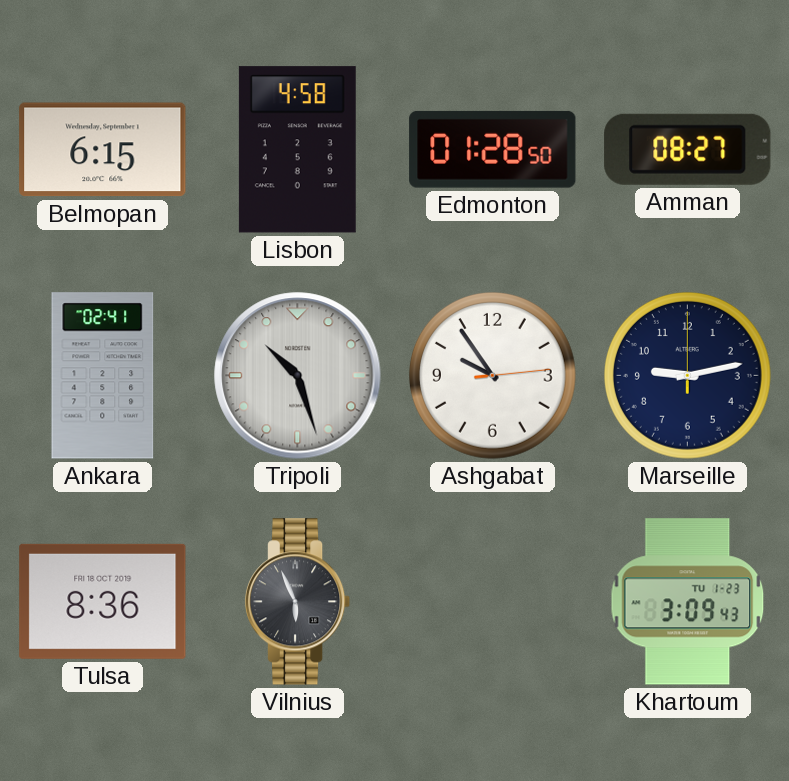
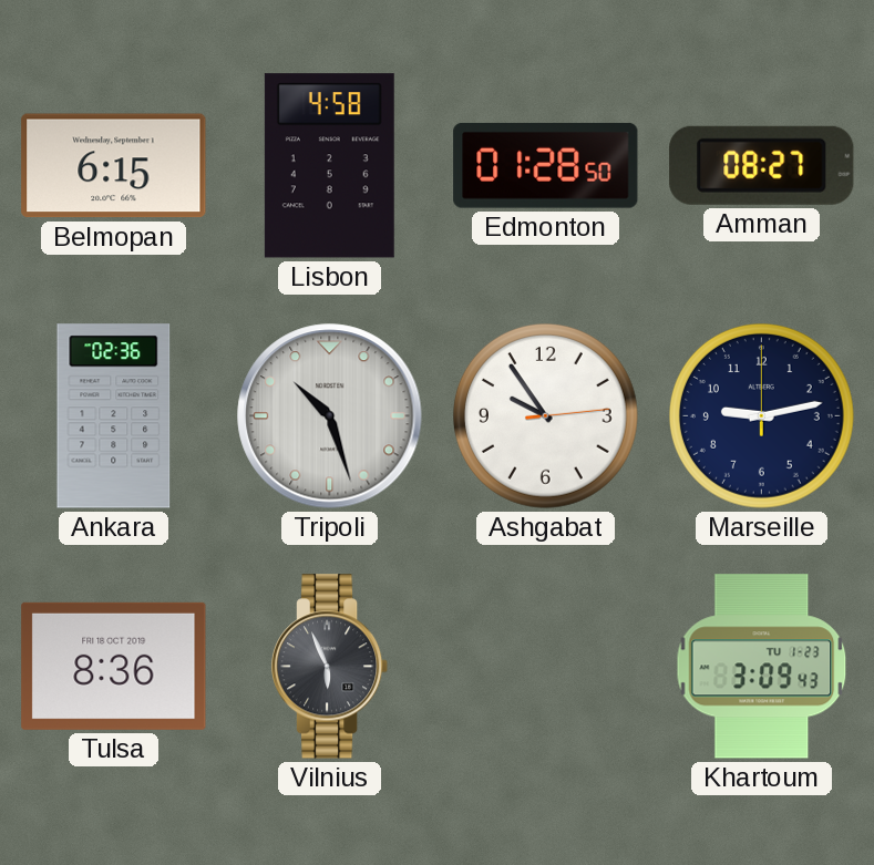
Ankara: 02:41 -> 02:36
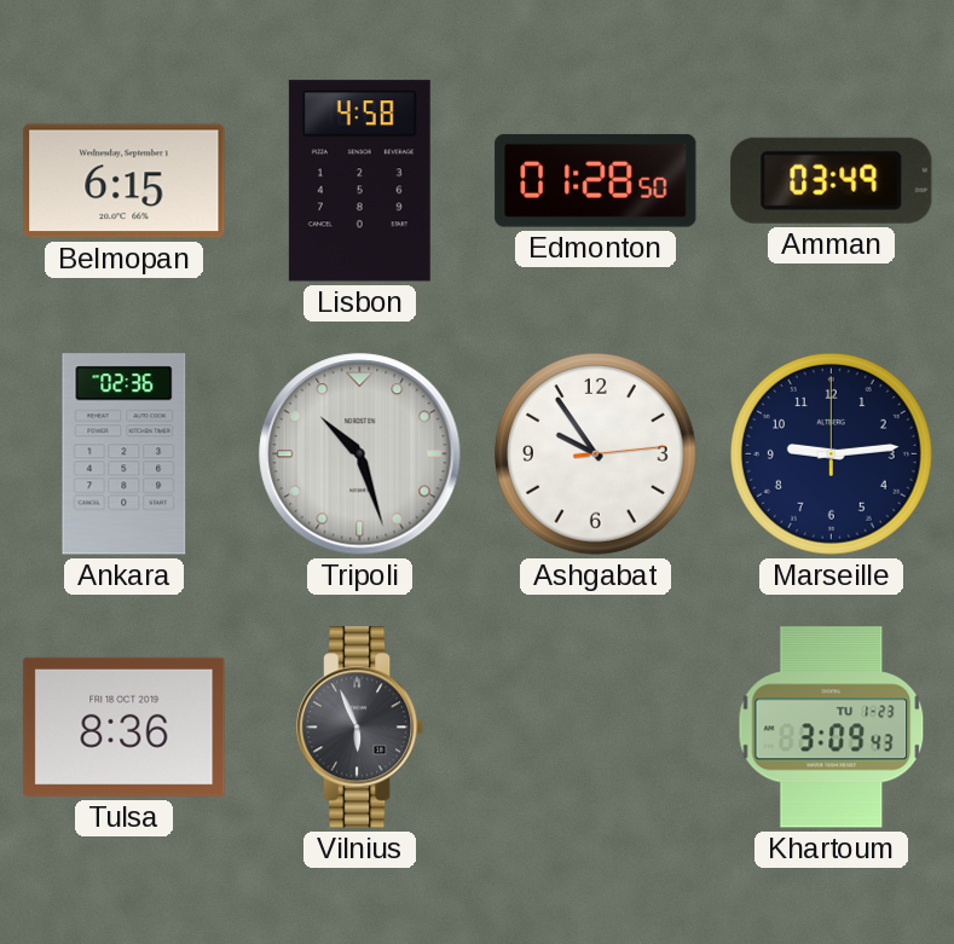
Amman: 08:27 -> 03:49
Marseille: 9:13 -> 9:14
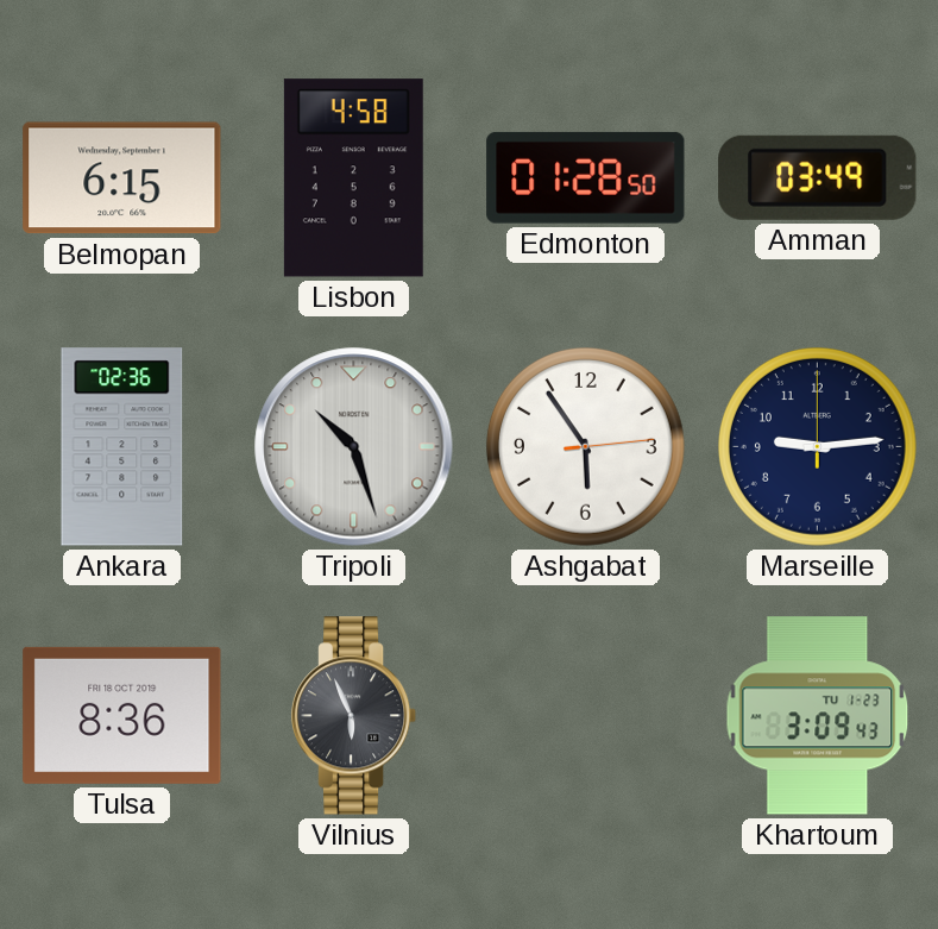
Ashgabat: 9:54 -> 5:54
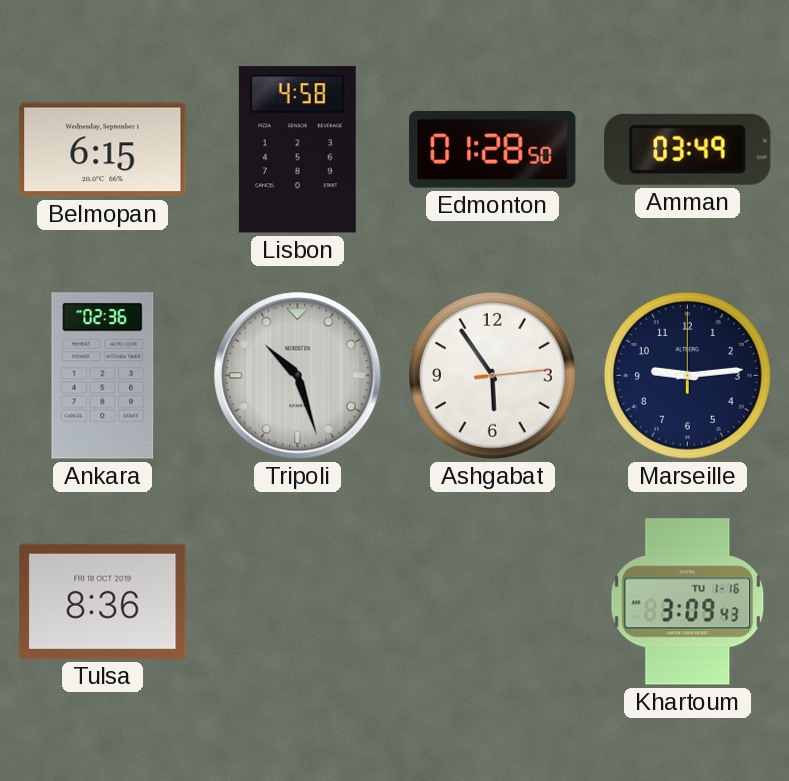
Vilnius: 5:56 -> none
Khartoum date: TU 1-23 -> TU 1-16
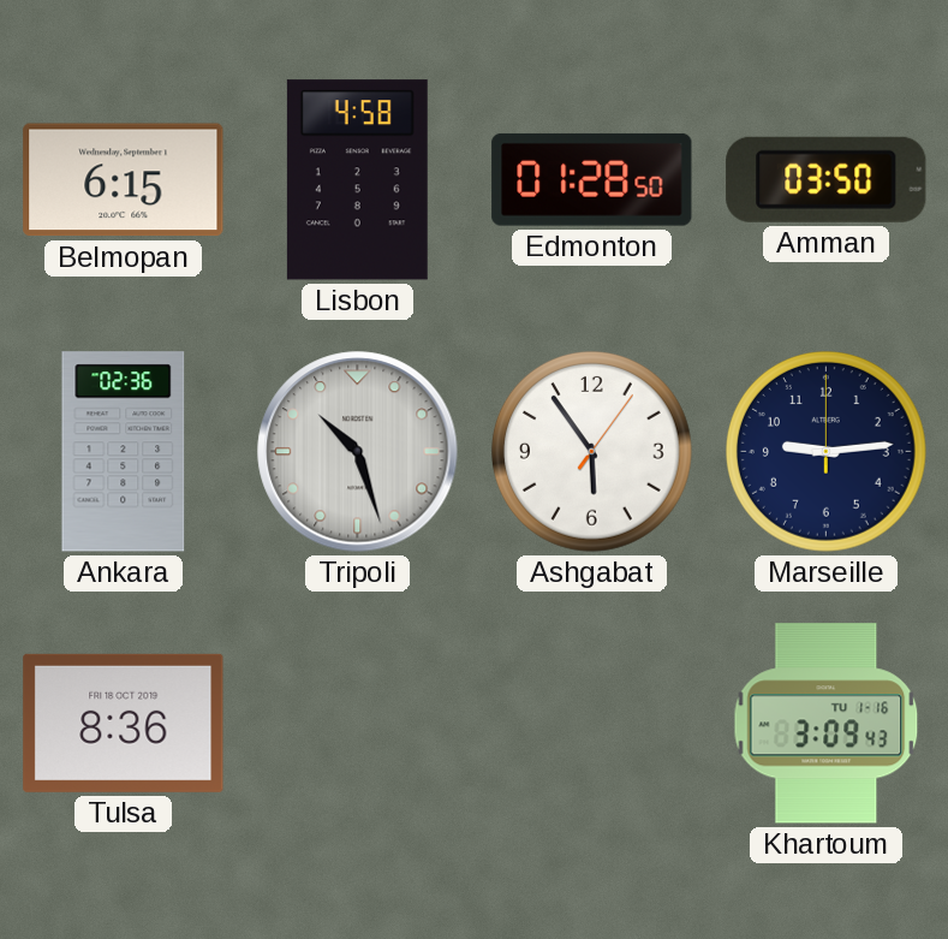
Amman: 03:49 -> 03:50
Ashgabat: 5:54:14 -> 5:54:06
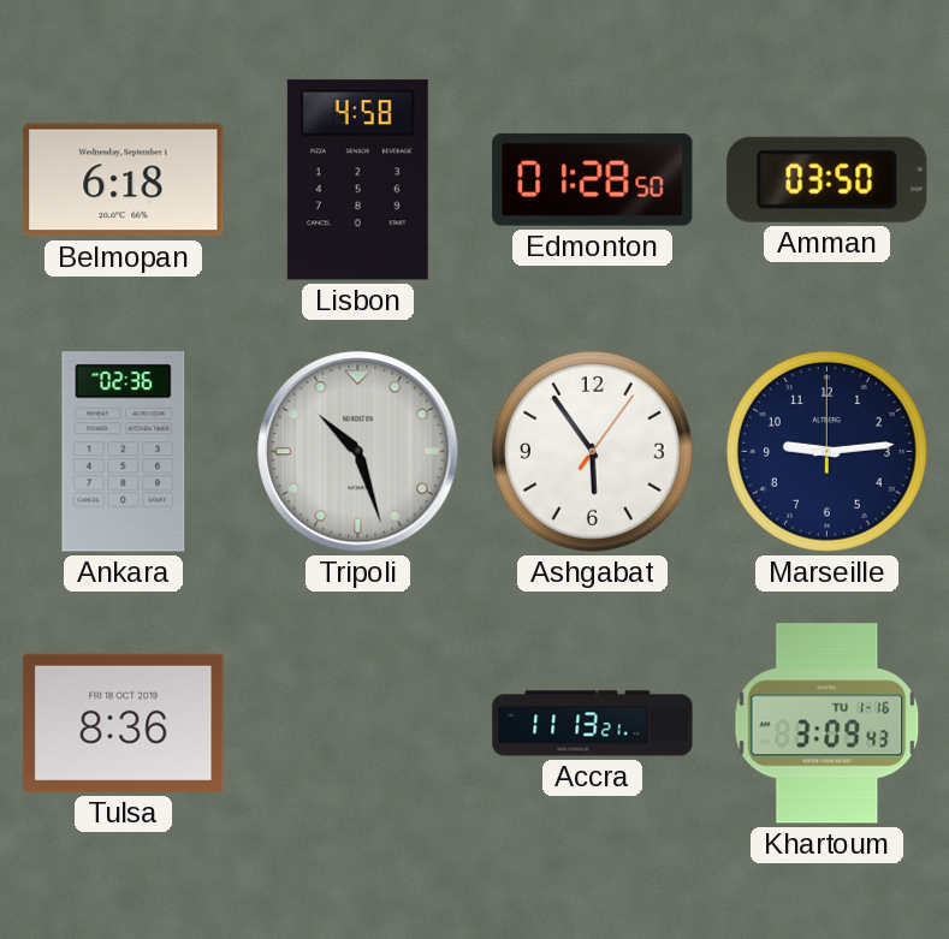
Belmopan: 6:15 -> 6:18
Accra: none -> 11:13
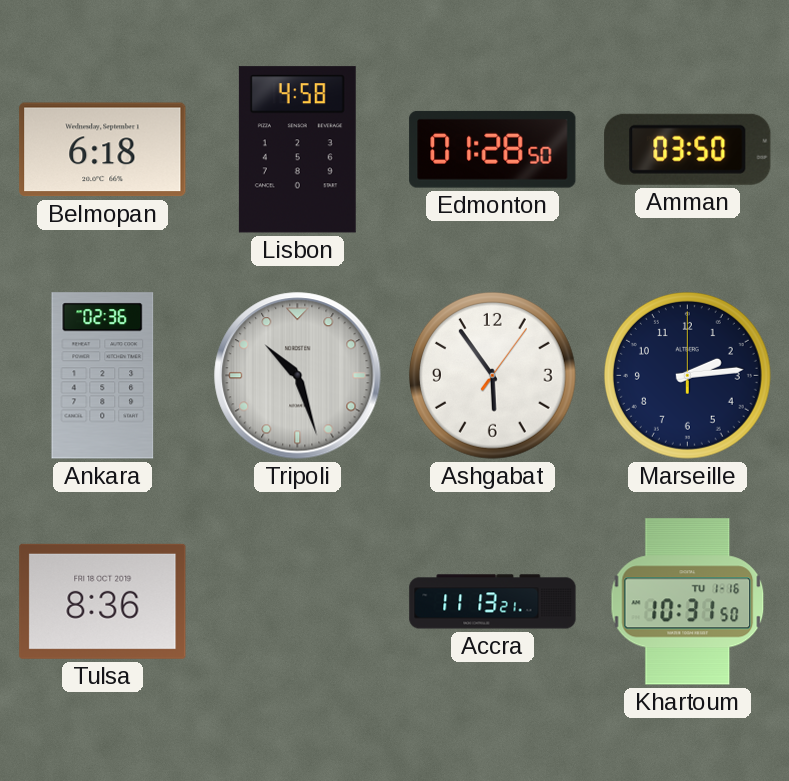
Marseille: 9:14 -> 2:14
Khartoum: 3:09 -> 10:31
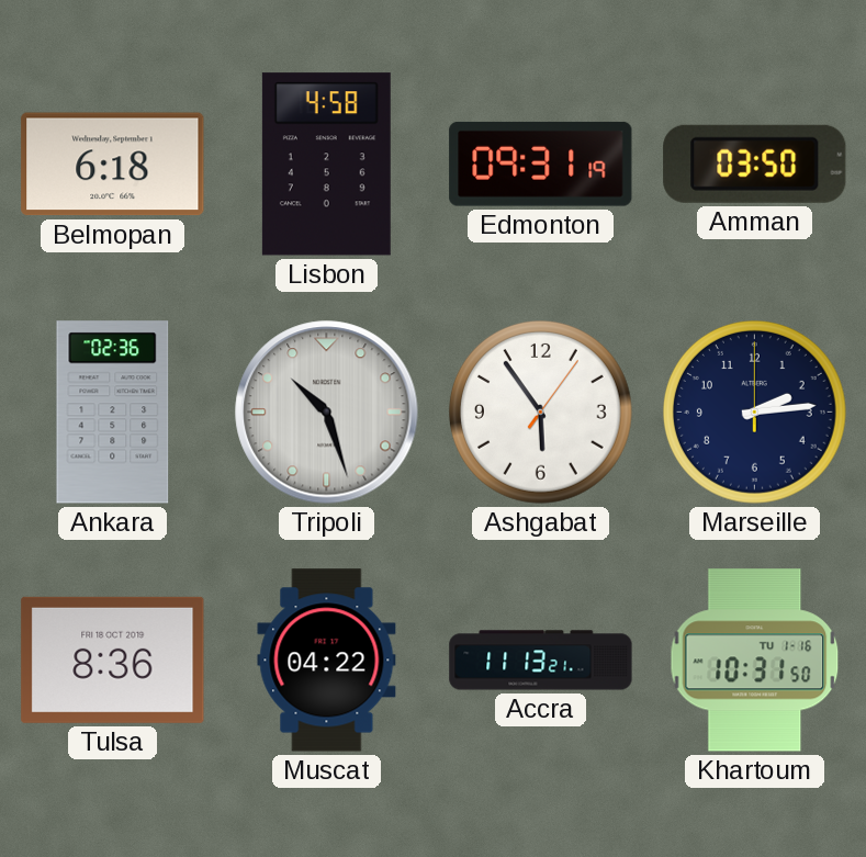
Edmonton: 01:28 -> 09:31
Muscat: none -> 04:22
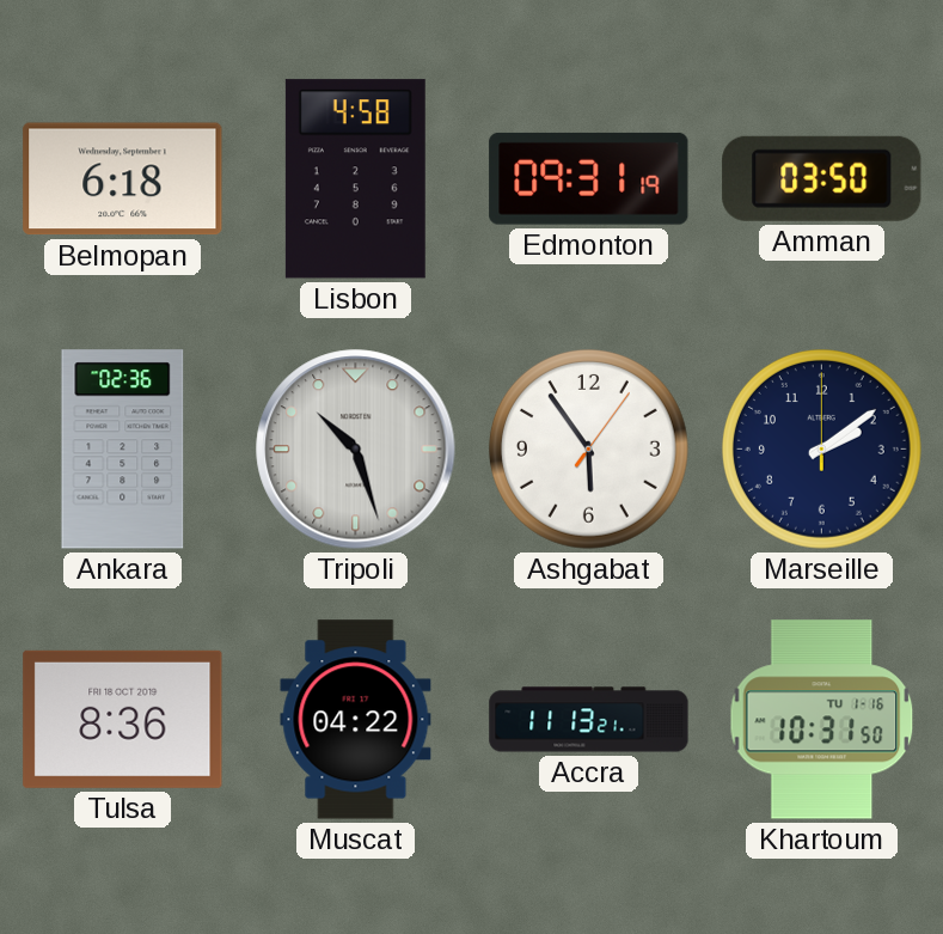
Marseille: 2:14 -> 2:09
